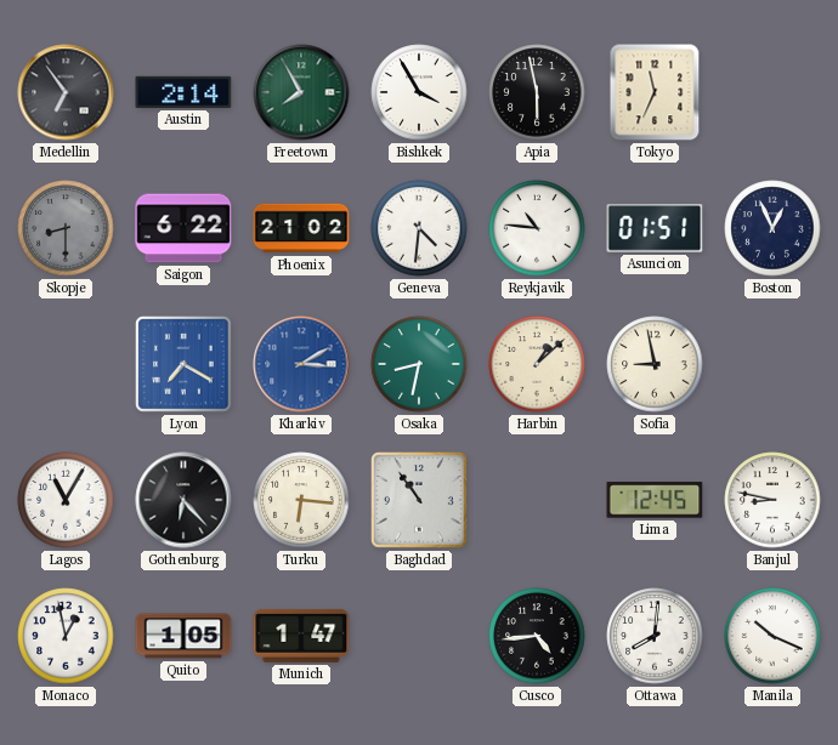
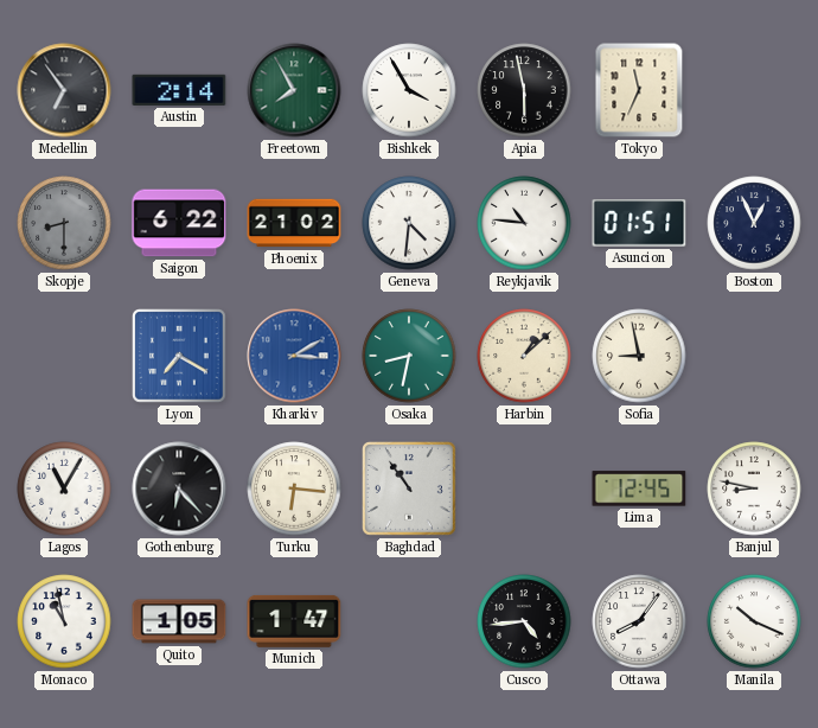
Monaco: 12:58 -> 10:58
Ottawa: 8:01 -> 8:06
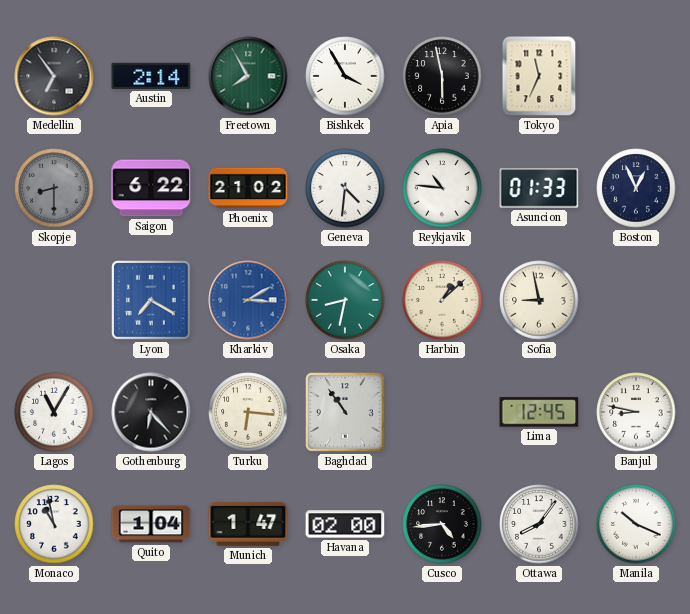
Asuncion: 01:51 -> 01:33
Quito: 1:05 -> 1:04
Havana: none -> 02:00
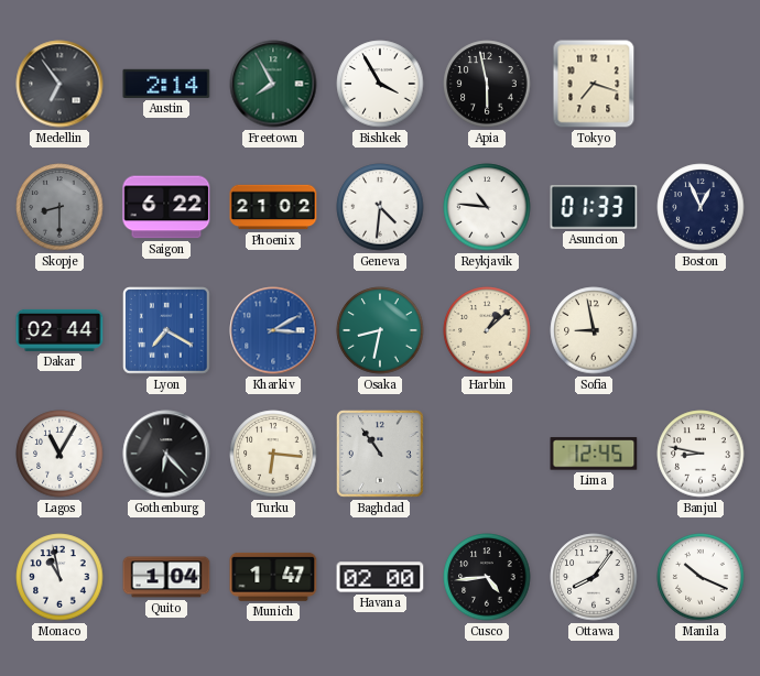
Tokyo: 11:34 -> 7:18
Dakar: none -> 02:44
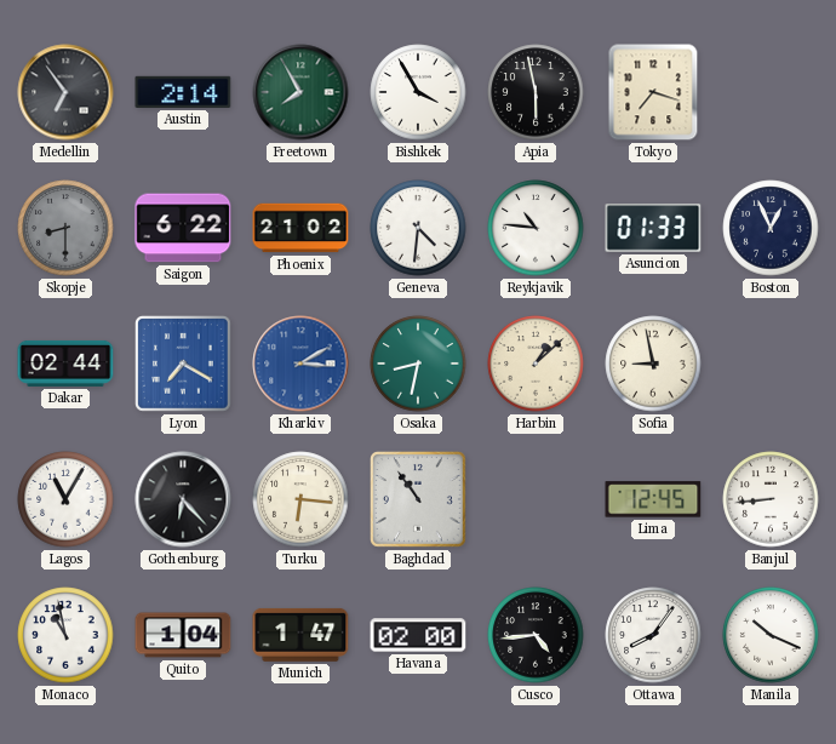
Banjul: 8:47 -> 8:44
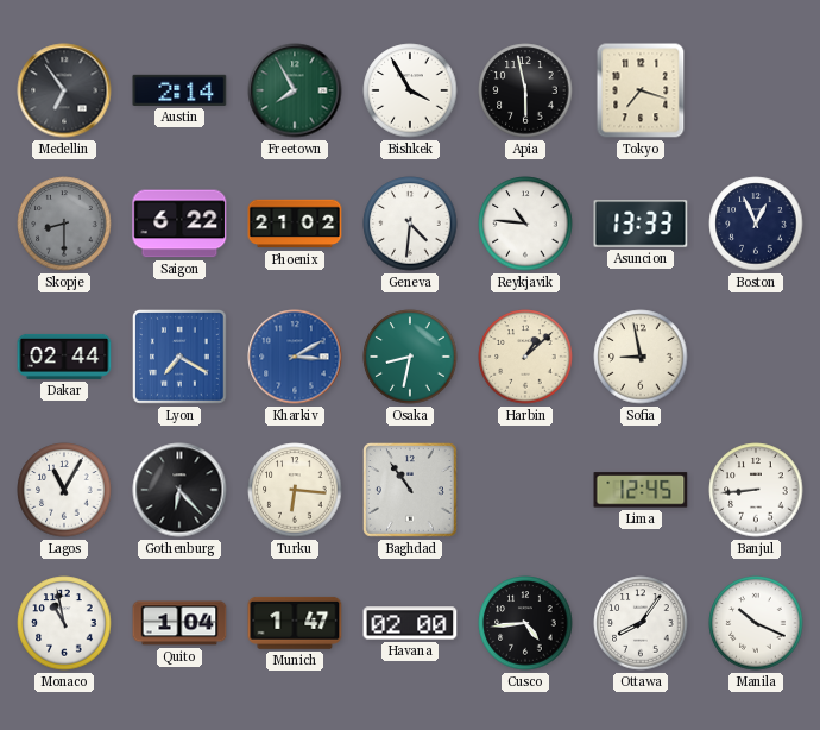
Asuncion: 01:33 -> 13:33
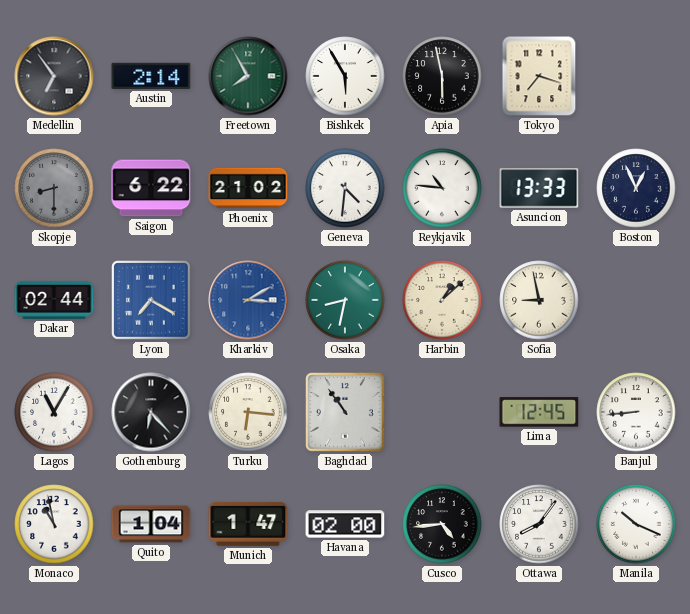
Bishkek: 3:55 -> 5:55
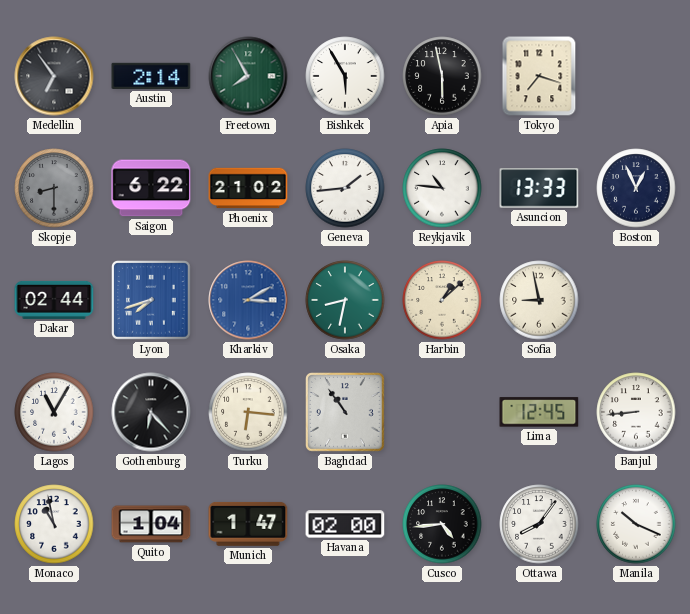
Geneva: 4:31 -> 1:44
Lyon: 7:20 -> 7:42
